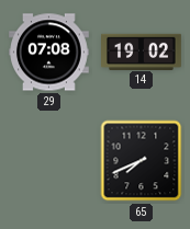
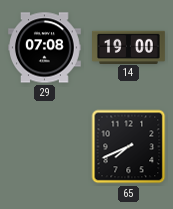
14: 19:02 -> 19:00
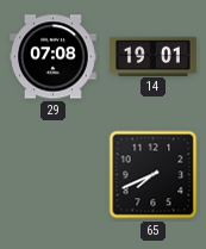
14: 19:00 -> 19:01
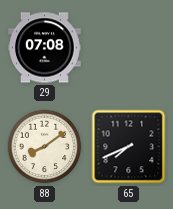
14: 19:01 -> none
88: none -> 8:09
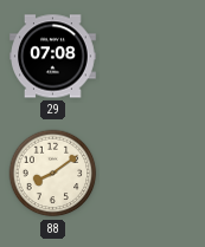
65: 7:41 -> none
